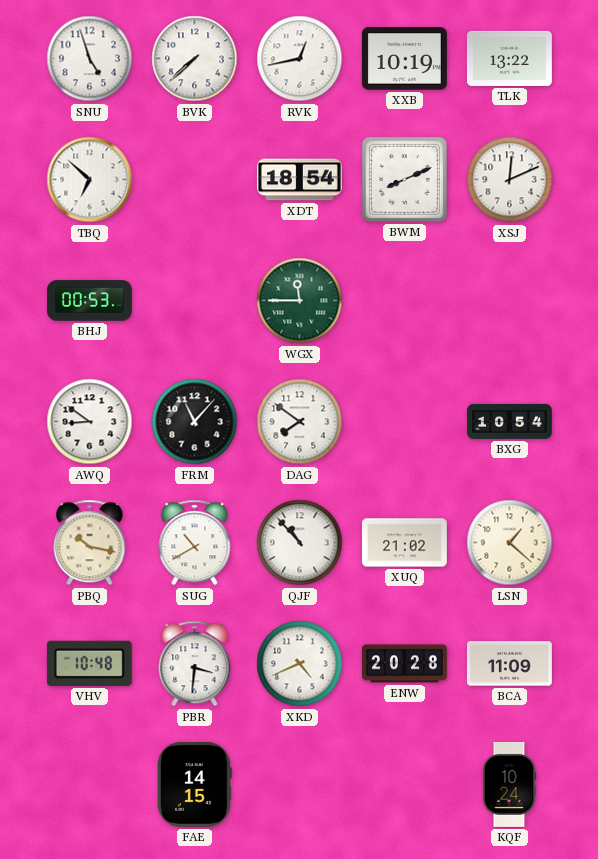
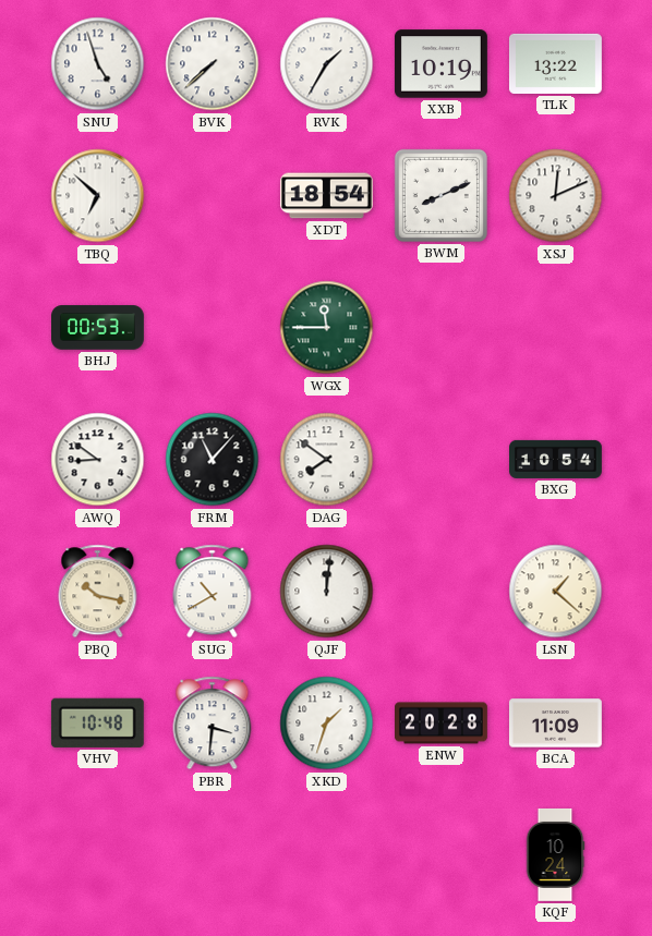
RVK: 12:43 -> 1:35
QJF: 10:53 -> 12:01
XUQ: 21:02 -> none
XKD: 4:41 -> 1:33
FAE: 14:15 -> none
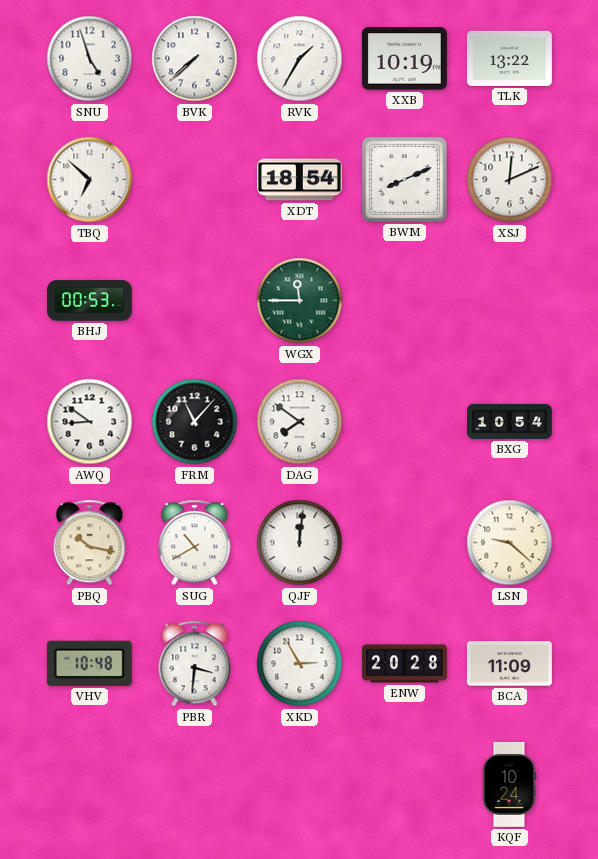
LSN: 1:22 -> 9:22
XKD: 1:33 -> 2:55
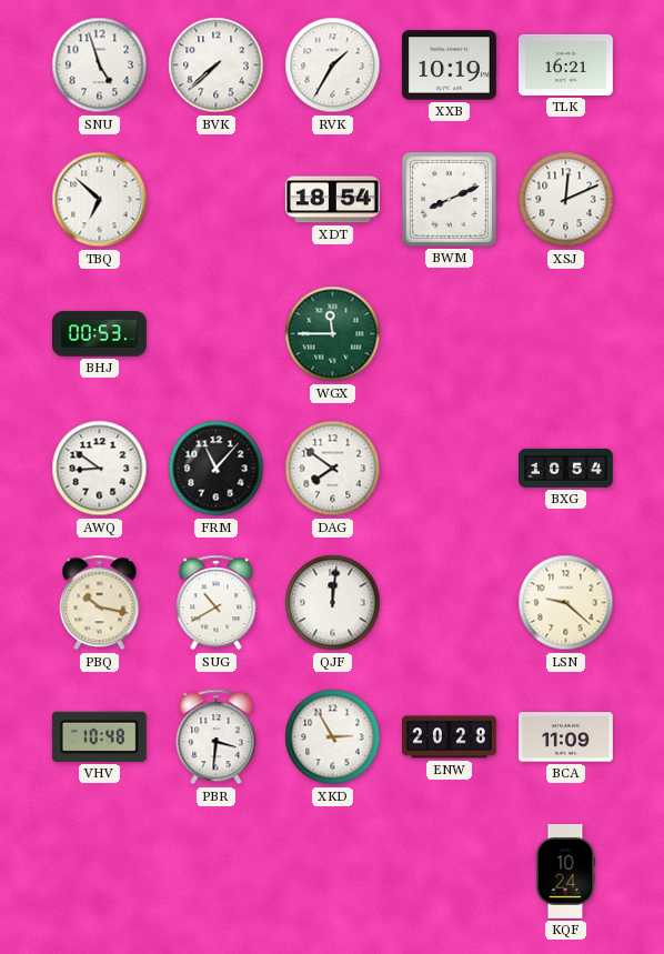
TLK: 13:22 -> 16:21
